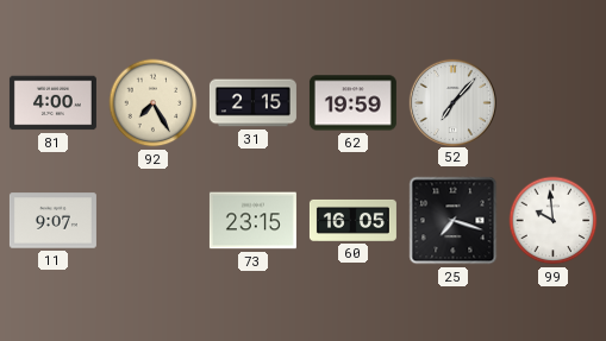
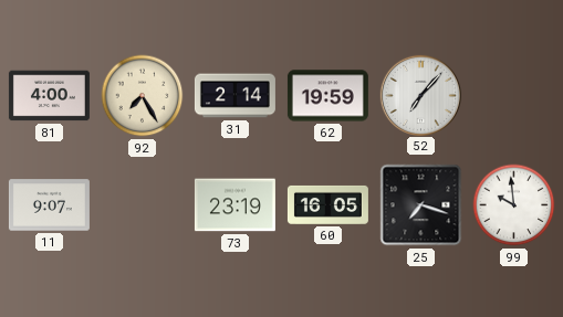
31: 2:15 -> 2:14
73: 23:15 -> 23:19
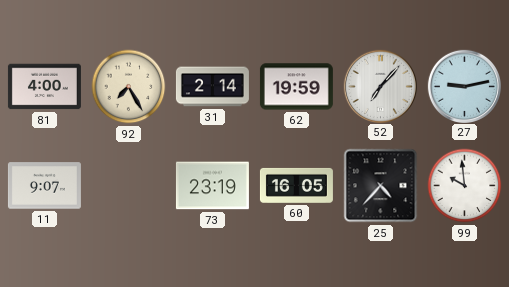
27: none -> 9:13
25: 7:18 -> 4:37
